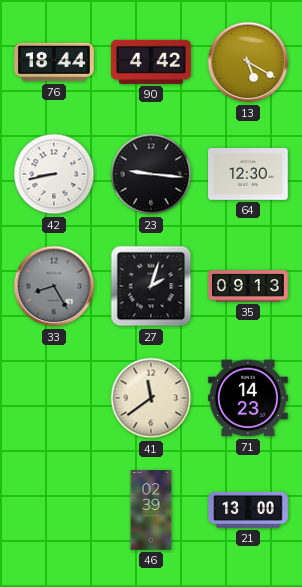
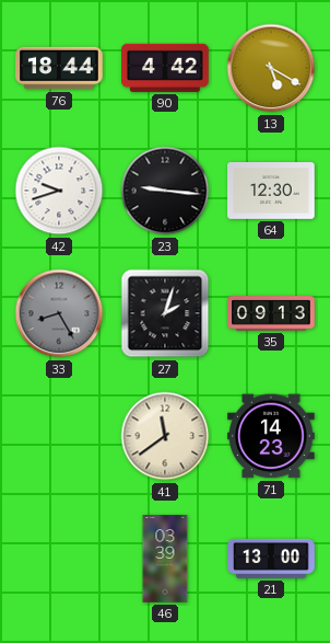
42: 8:43 -> 9:42
46: 02:39 -> 03:39
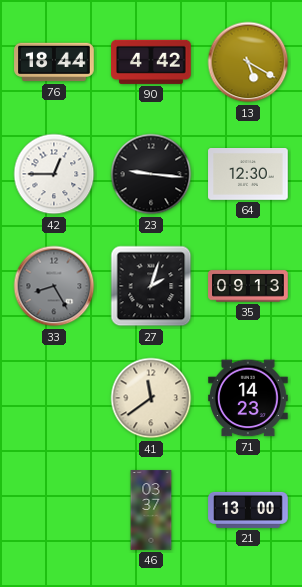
42: 9:42 -> 12:45
46: 03:39 -> 03:37
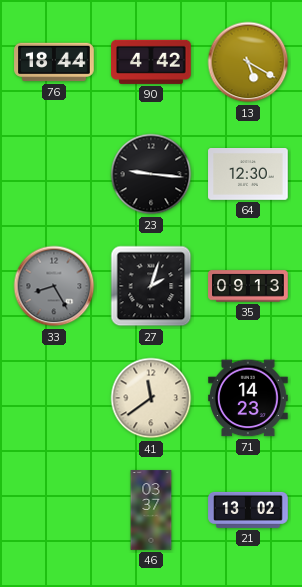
42: 12:45 -> none
21: 13:00 -> 13:02
